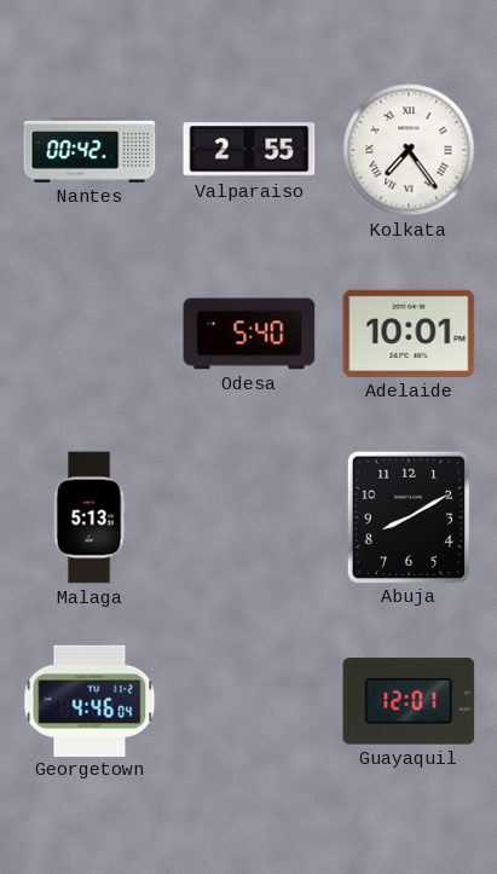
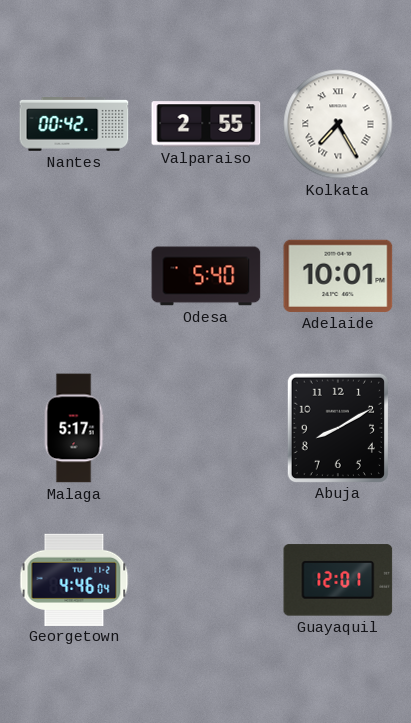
Kolkata: 7:24 -> 7:25
Malaga: 5:13 -> 5:17
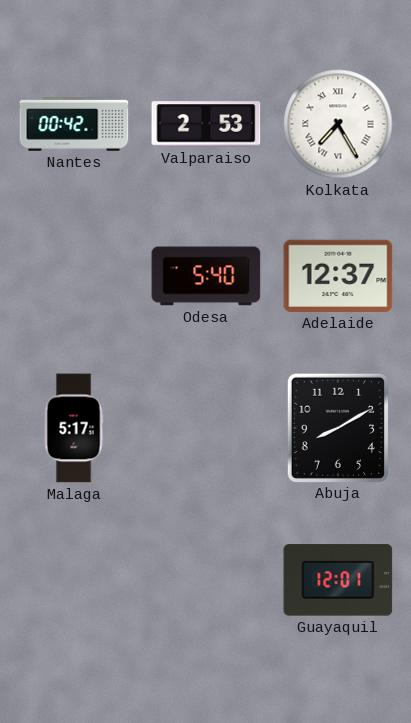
Valparaiso: 2:55 -> 2:53
Adelaide: 10:01 -> 12:37
Georgetown: 4:46 -> none
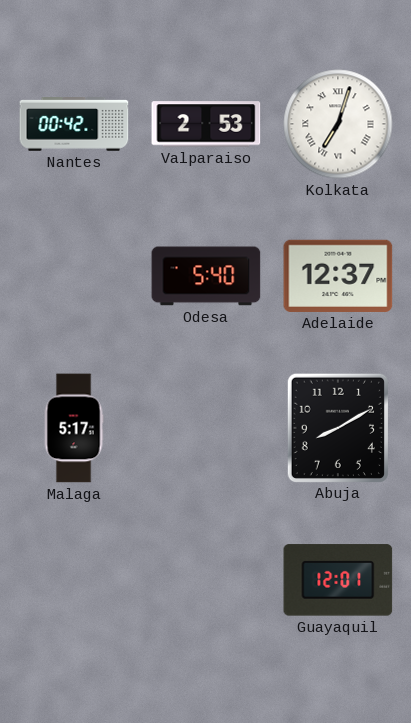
Kolkata: 7:25 -> 7:03
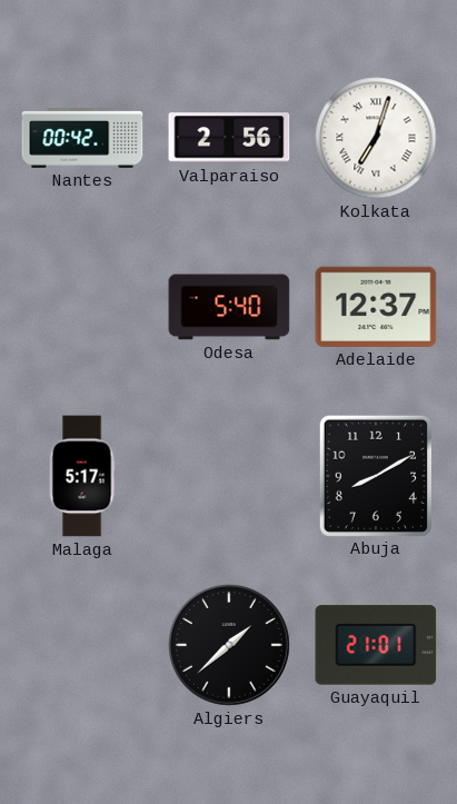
Valparaiso: 2:53 -> 2:56
Algiers: none -> 1:38
Guayaquil: 12:01 -> 21:01
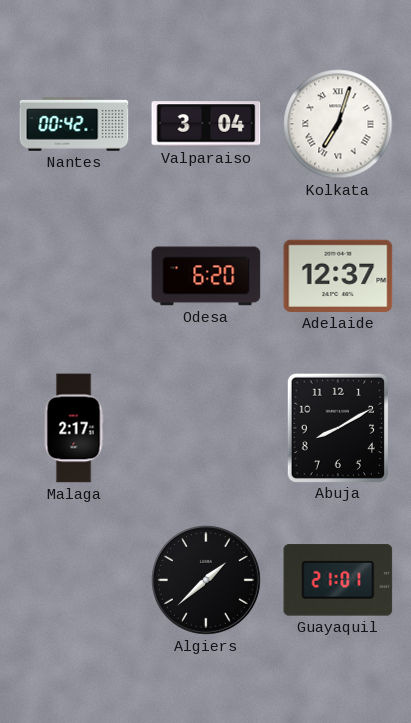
Valparaiso: 2:56 -> 3:04
Odesa: 5:40 -> 6:20
Malaga: 5:17 -> 2:17
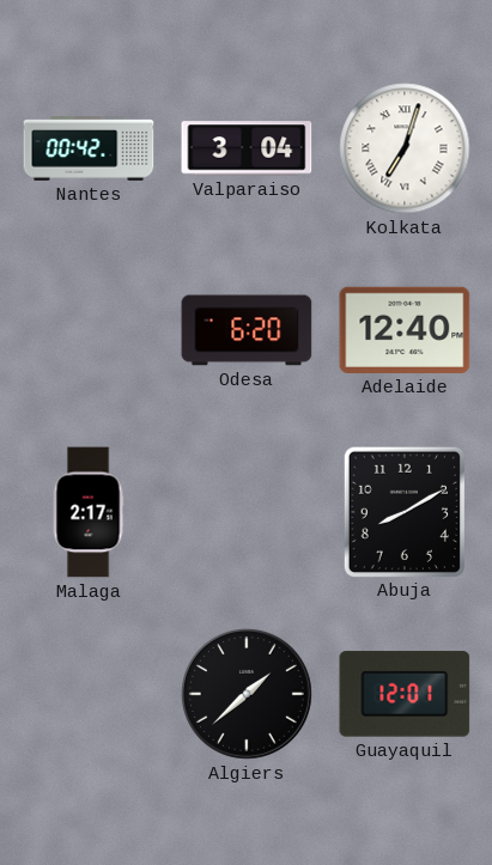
Adelaide: 12:37 -> 12:40
Guayaquil: 21:01 -> 12:01
